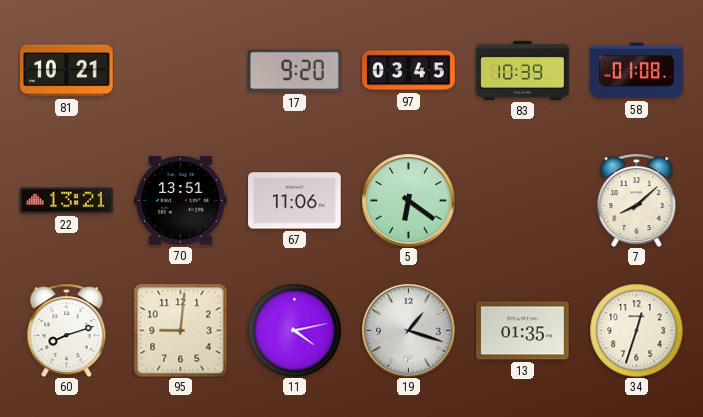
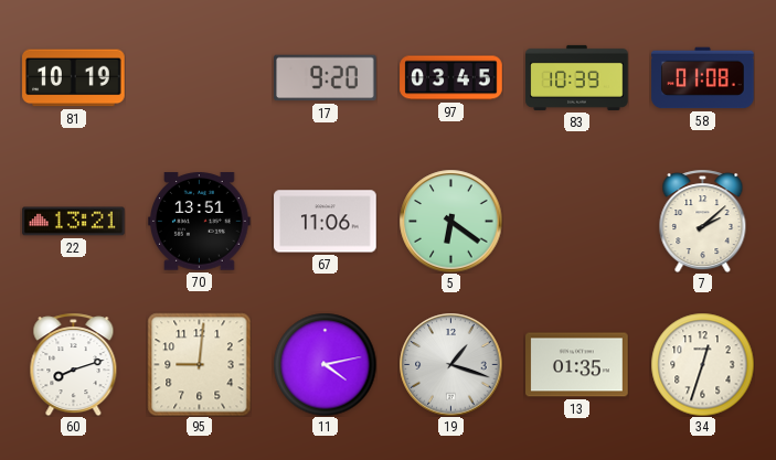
81: 10:21 -> 10:19
7: 8:08 -> 2:08
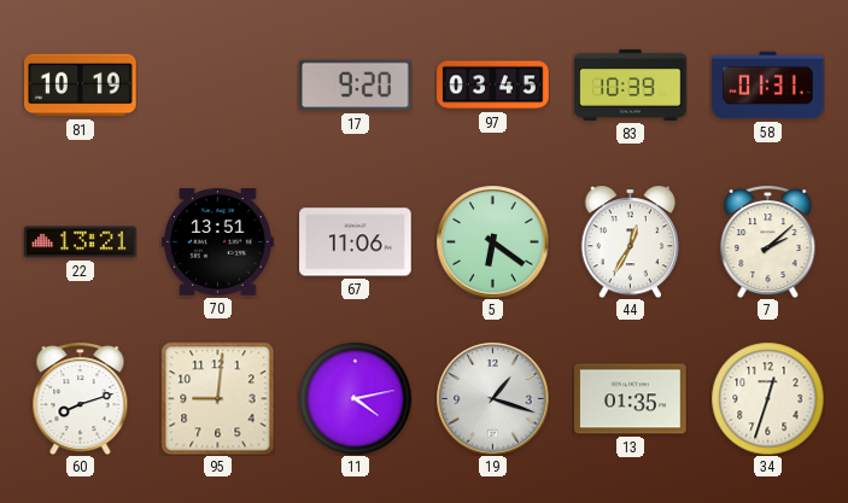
58: 01:08 -> 01:31
44: none -> 12:35
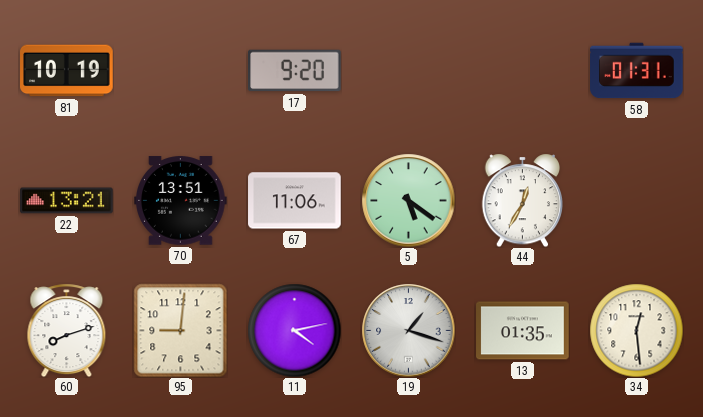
97: 03:45 -> none
83: 10:39 -> none
5: 6:21 -> 5:21
7: 2:08 -> none
34: 12:33 -> 12:29
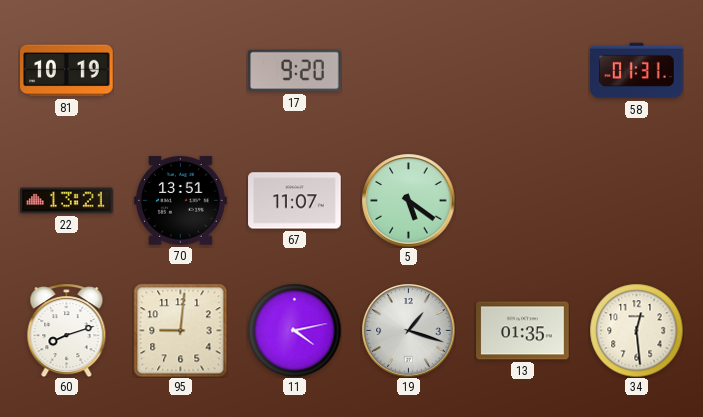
67: 11:06 -> 11:07
44: 12:35 -> none
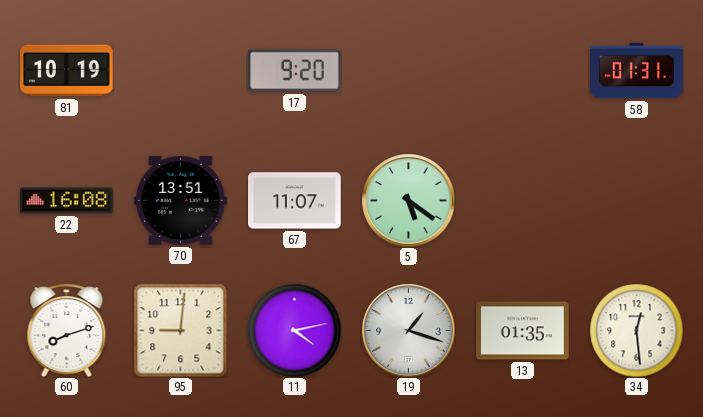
22: 13:21 -> 16:08
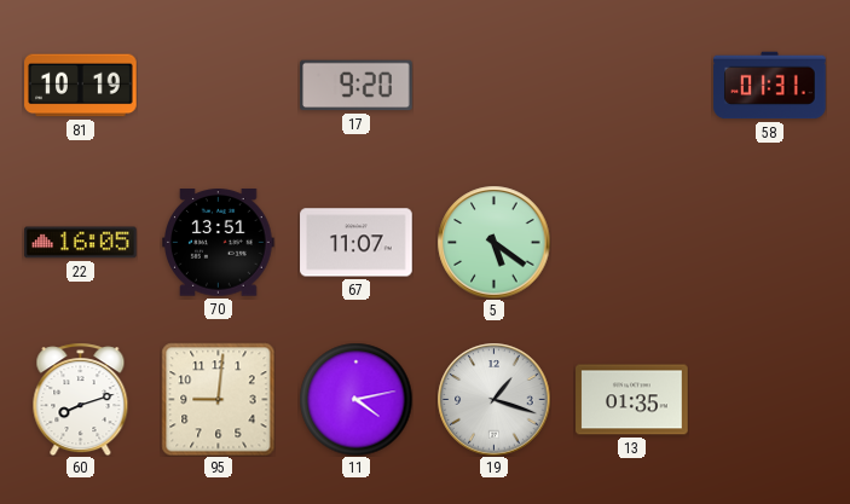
22: 16:08 -> 16:05
34: 12:29 -> none
